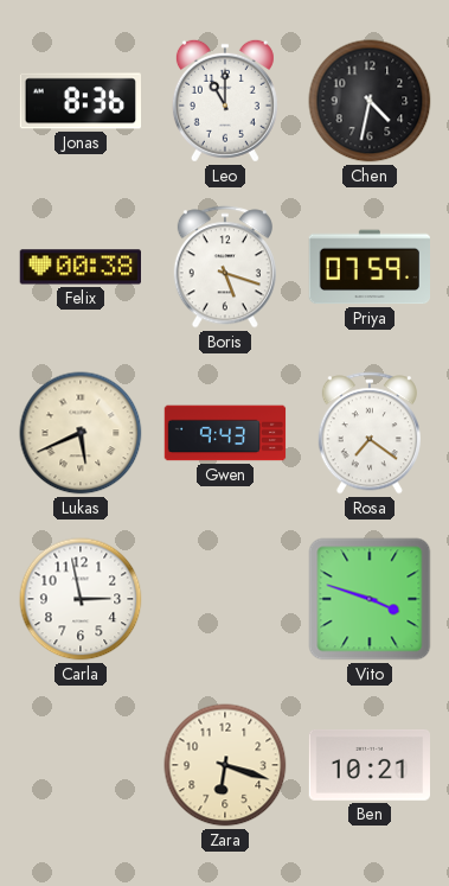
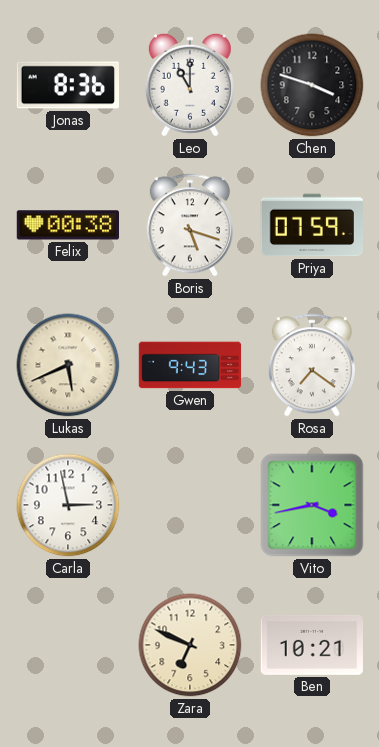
Chen: 4:32 -> 3:48
Vito: 3:48 -> 3:43
Zara: 6:18 -> 6:49
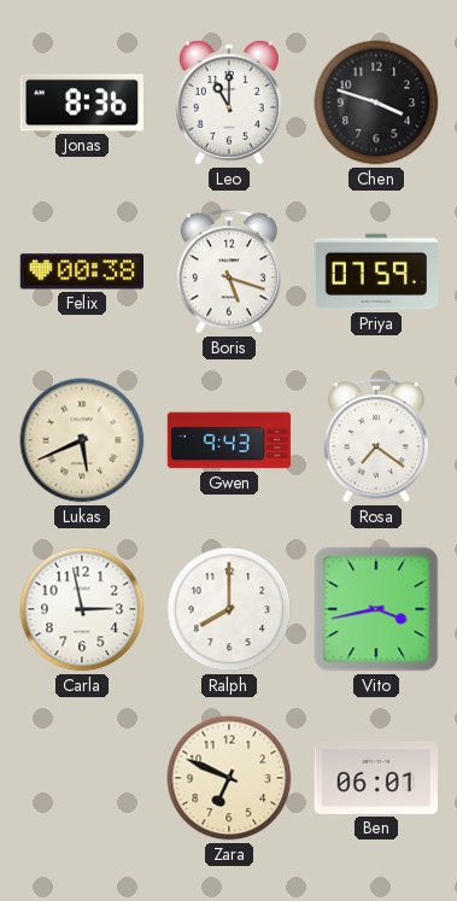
Ralph: none -> 8:00
Ben: 10:21 -> 06:01
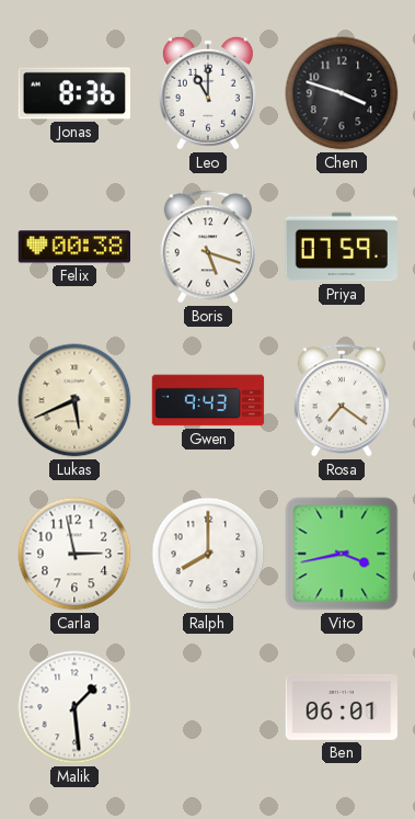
Malik: none -> 1:29
Zara: 6:49 -> none
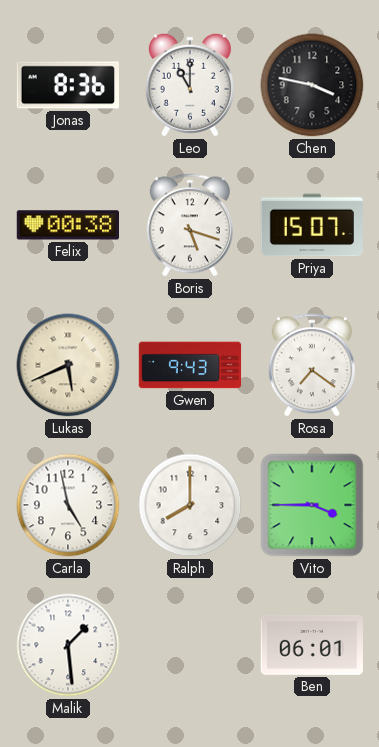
Chen: 3:48 -> 3:47
Priya: 07:59 -> 15:07
Carla: 2:58 -> 4:58
Vito: 3:43 -> 3:45
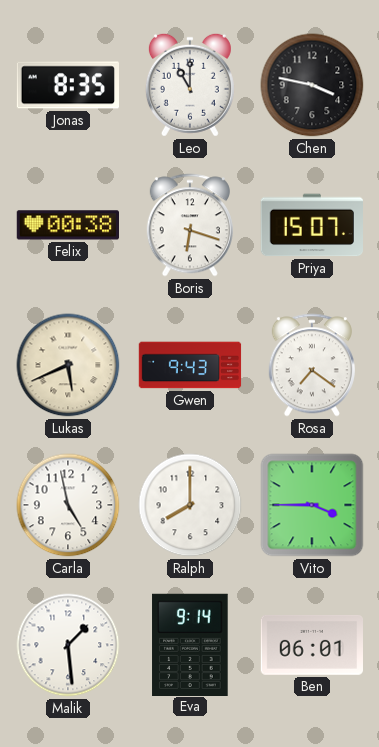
Jonas: 8:36 -> 8:35
Boris: 5:18 -> 6:18
Eva: none -> 9:14
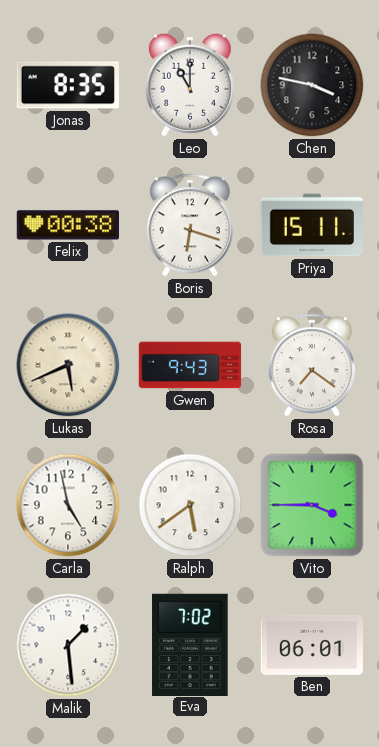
Priya: 15:07 -> 15:11
Ralph: 8:00 -> 5:39
Eva: 9:14 -> 7:02
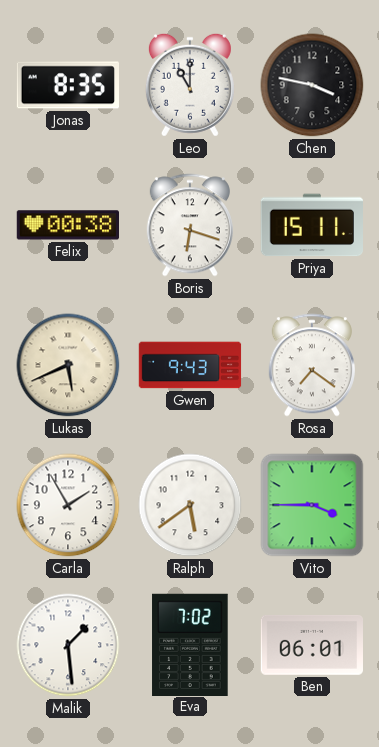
Carla: 4:58 -> 1:55
